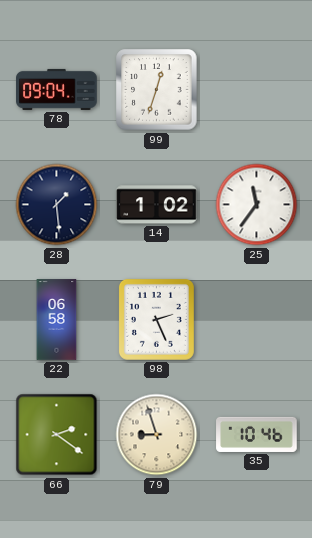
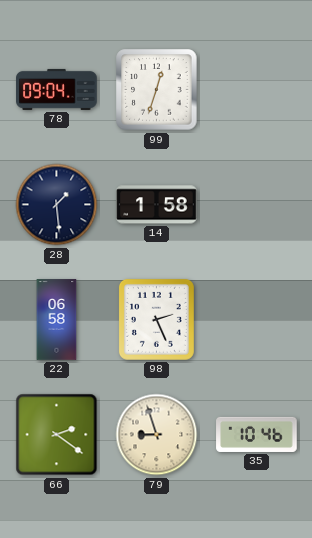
14: 1:02 -> 1:58
25: 11:36 -> none
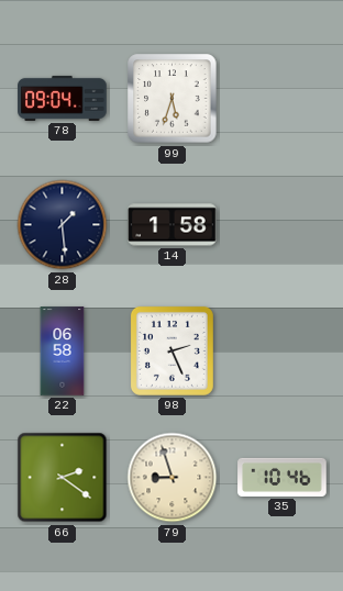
99: 12:33 -> 5:33
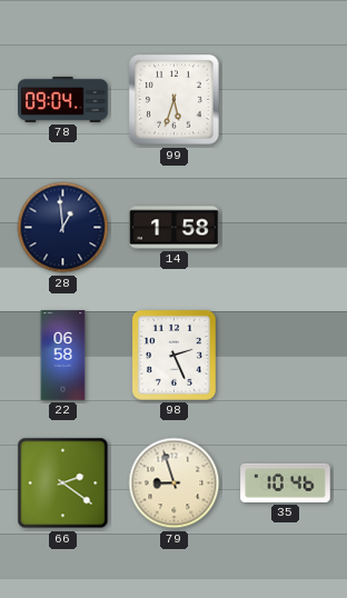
28: 1:29 -> 12:59
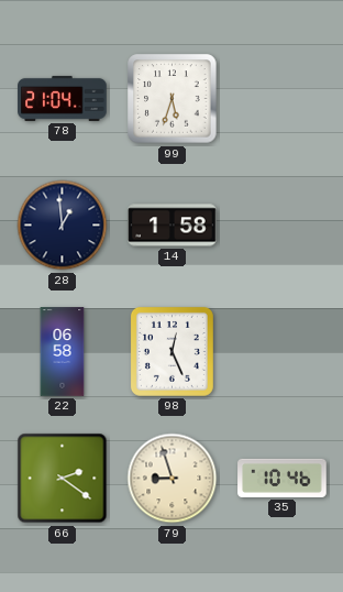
78: 09:04 -> 21:04
98: 2:26 -> 12:26
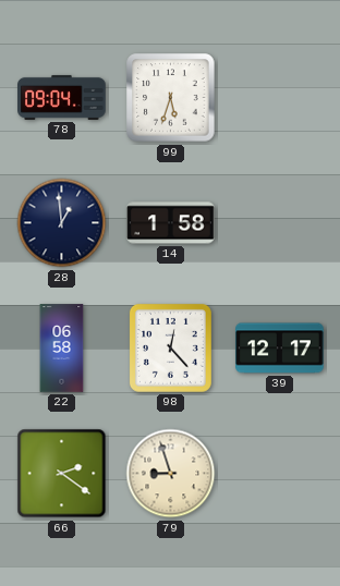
78: 21:04 -> 09:04
98: 12:26 -> 12:23
39: none -> 12:17
35: 10:46 -> none
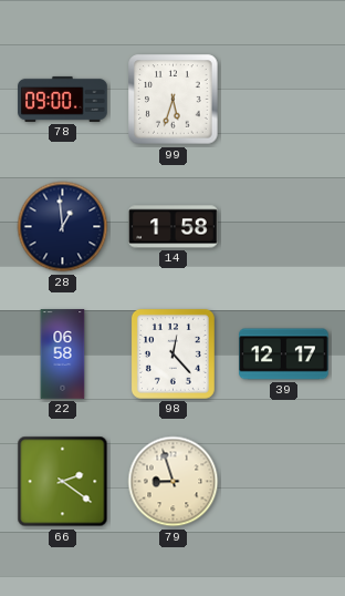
78: 09:04 -> 09:00
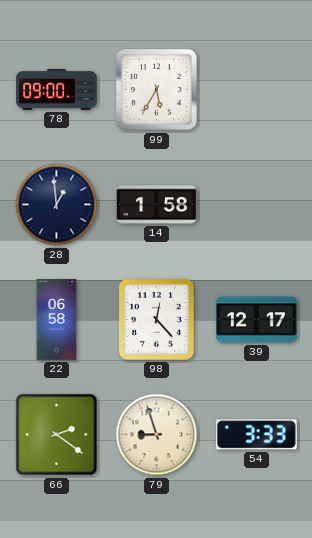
99: 5:33 -> 5:35
54: none -> 3:33
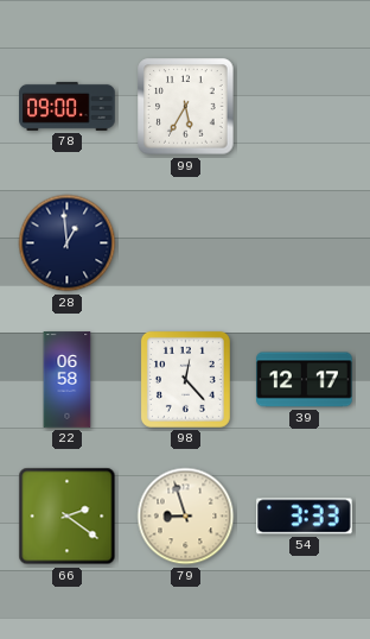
14: 1:58 -> none
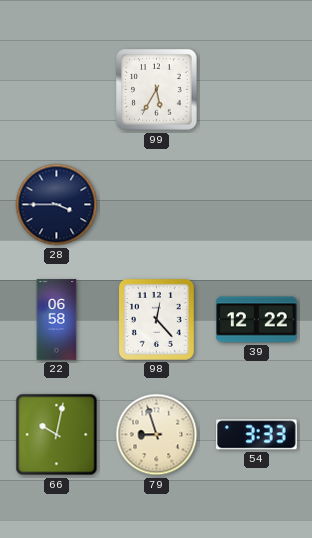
78: 09:00 -> none
28: 12:59 -> 3:45
39: 12:17 -> 12:22
66: 2:21 -> 10:02
